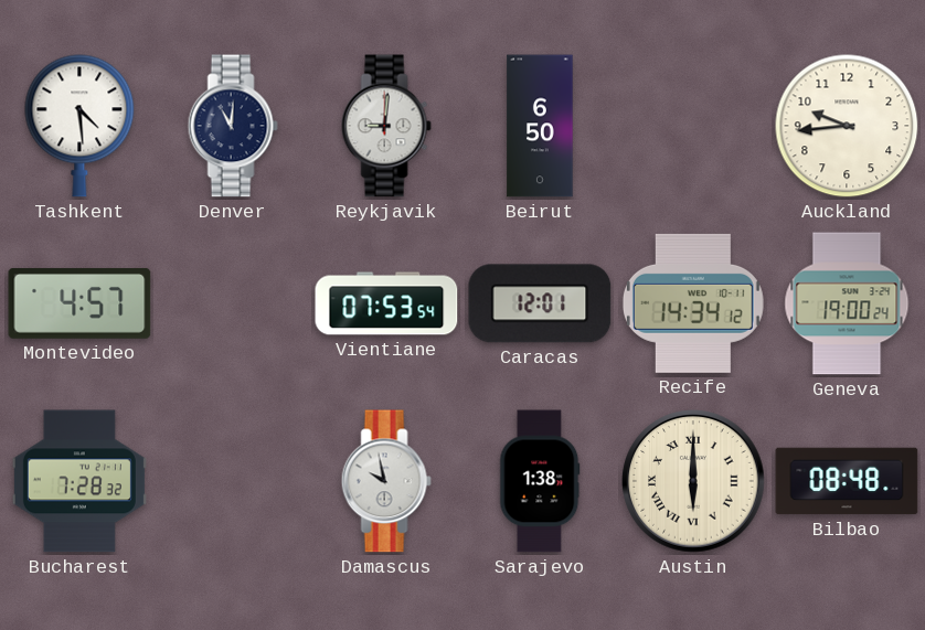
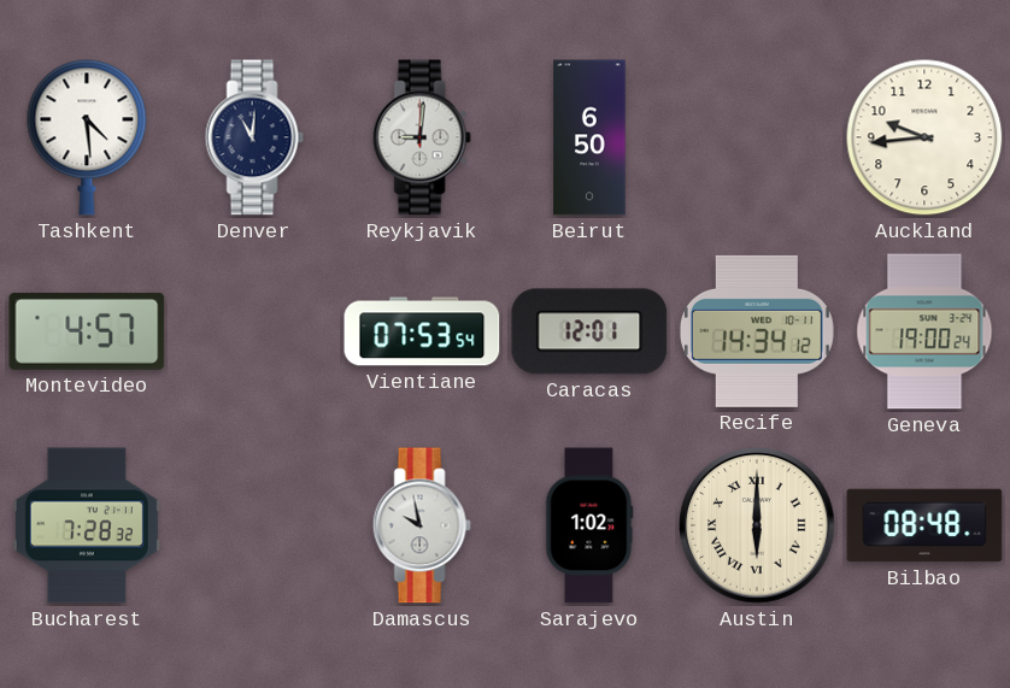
Sarajevo: 1:38 -> 1:02
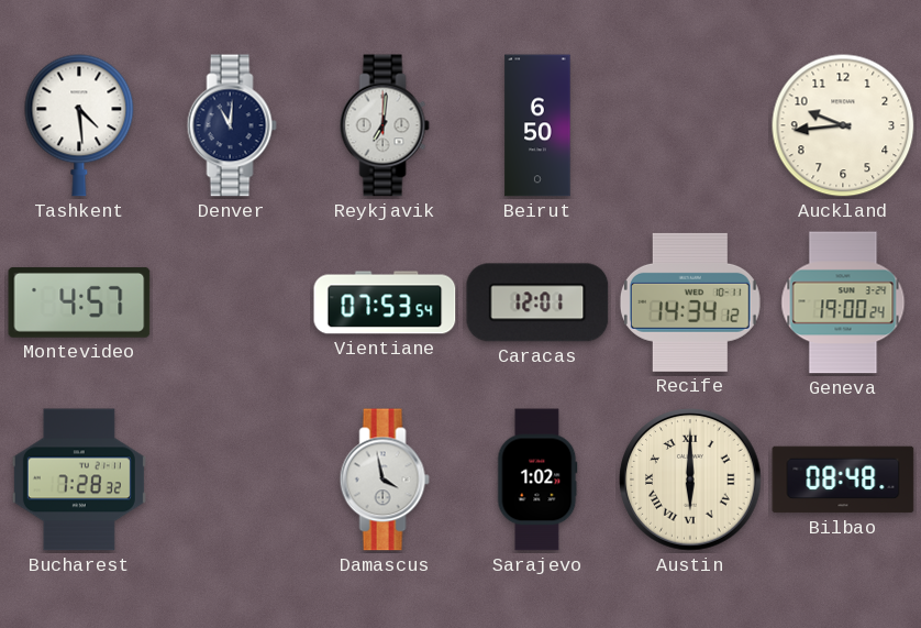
Reykjavik: 9:01 -> 7:01
Damascus: 9:58 -> 3:58
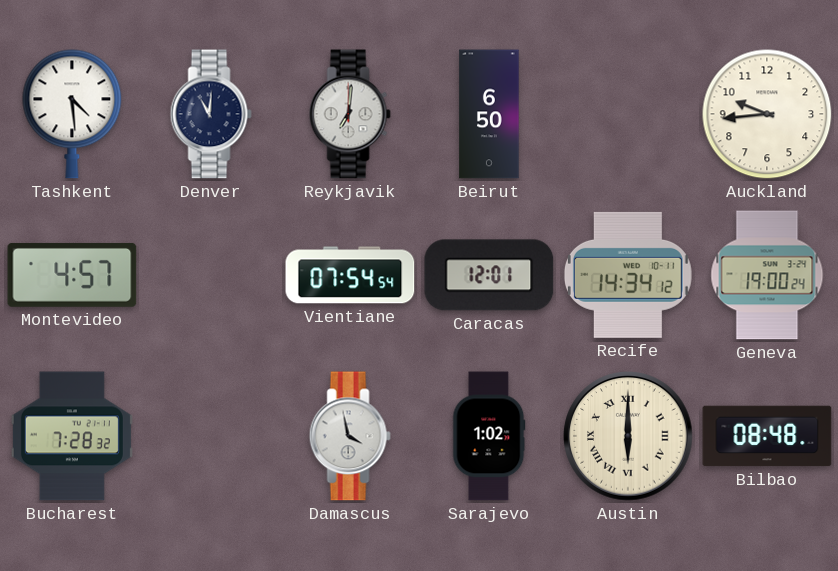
Vientiane: 07:53 -> 07:54
